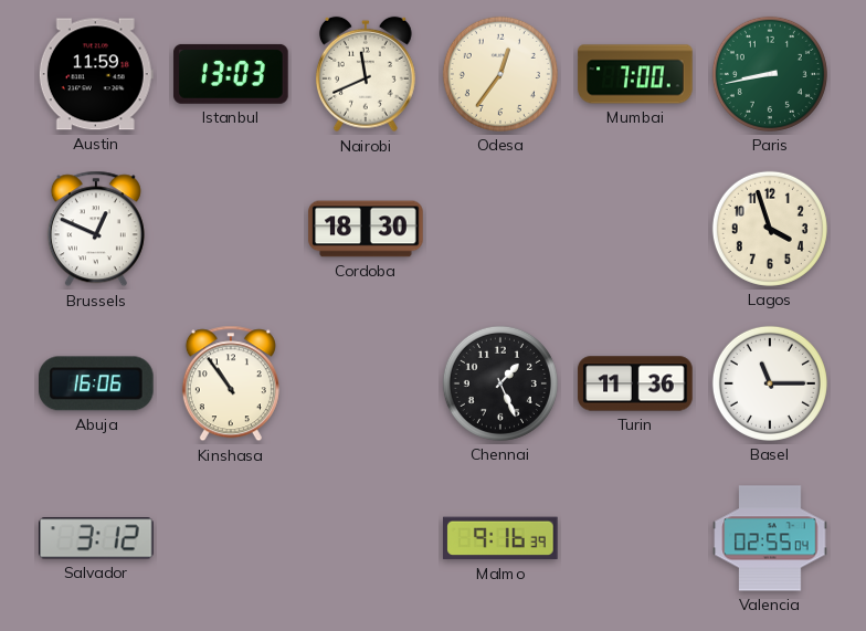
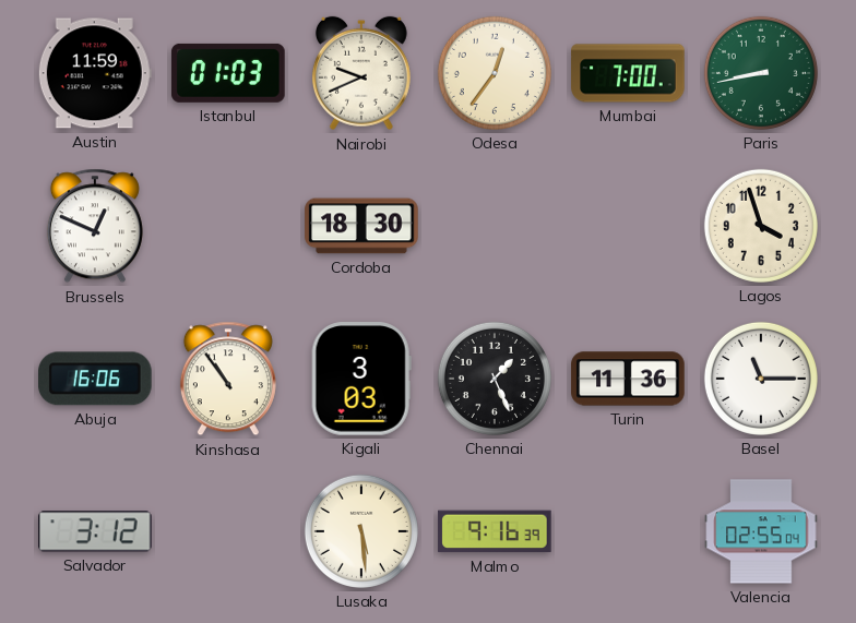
Istanbul: 13:03 -> 01:03
Nairobi: 11:41 -> 9:41
Kigali: none -> 3:03
Lusaka: none -> 5:29
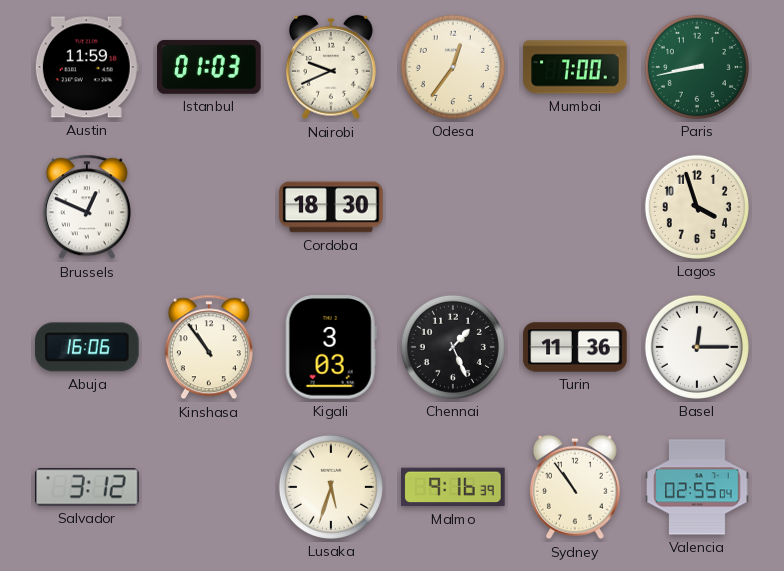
Basel: 11:15 -> 12:15
Lusaka: 5:29 -> 5:33
Sydney: none -> 10:54
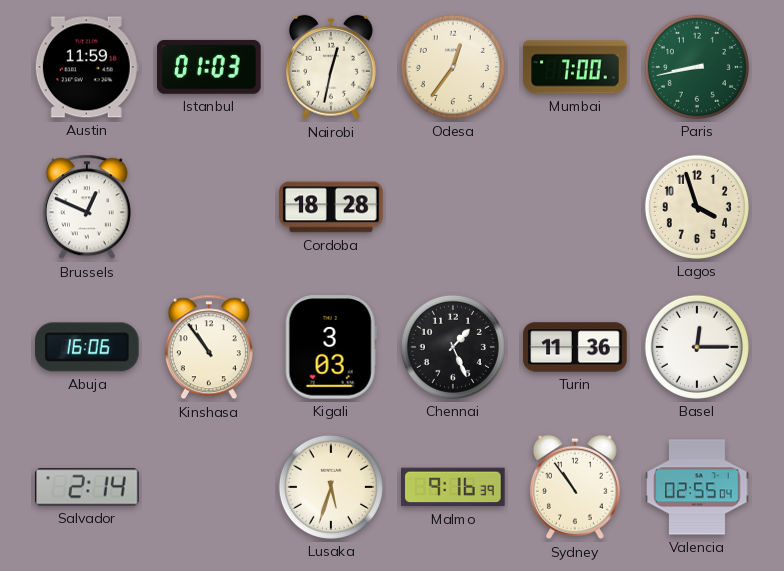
Nairobi: 9:41 -> 12:32
Cordoba: 18:30 -> 18:28
Salvador: 3:12 -> 2:14
